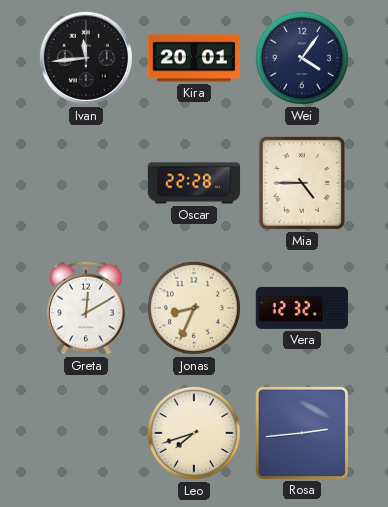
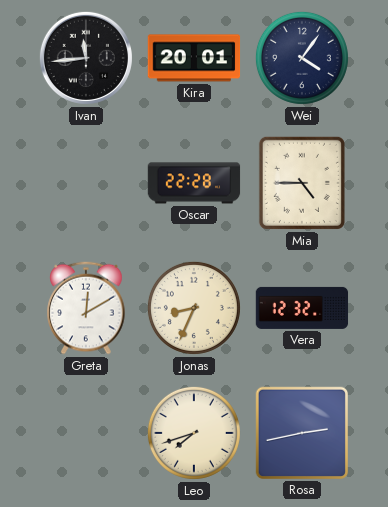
Rosa: 2:44 -> 2:43
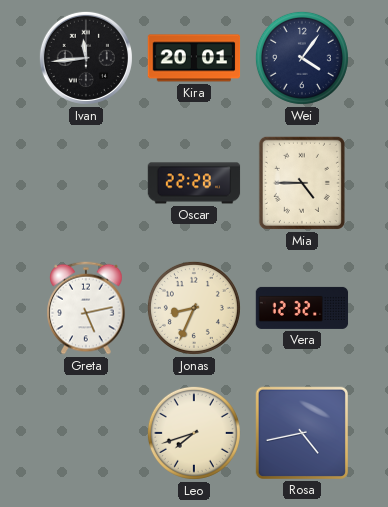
Greta: 12:10 -> 5:13
Rosa: 2:43 -> 4:43
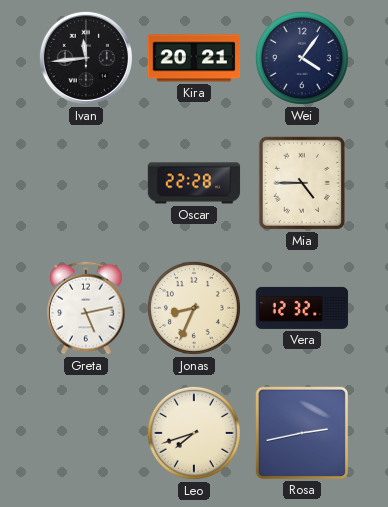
Kira: 20:01 -> 20:21
Rosa: 4:43 -> 2:43
